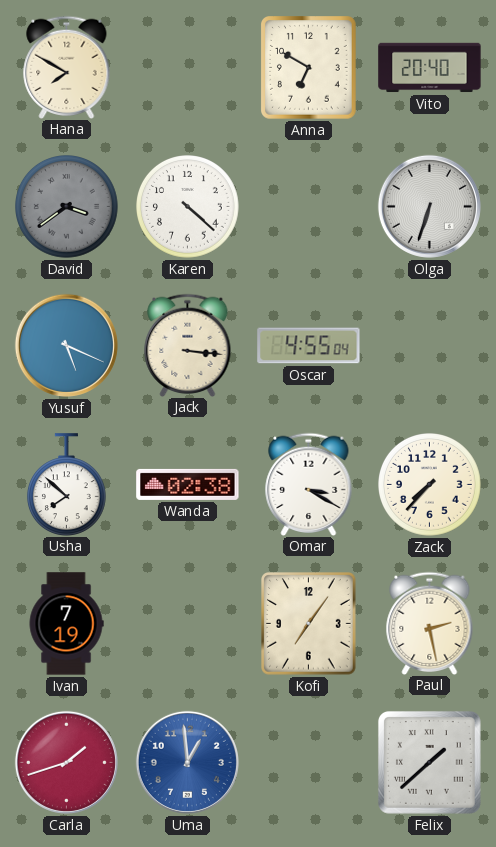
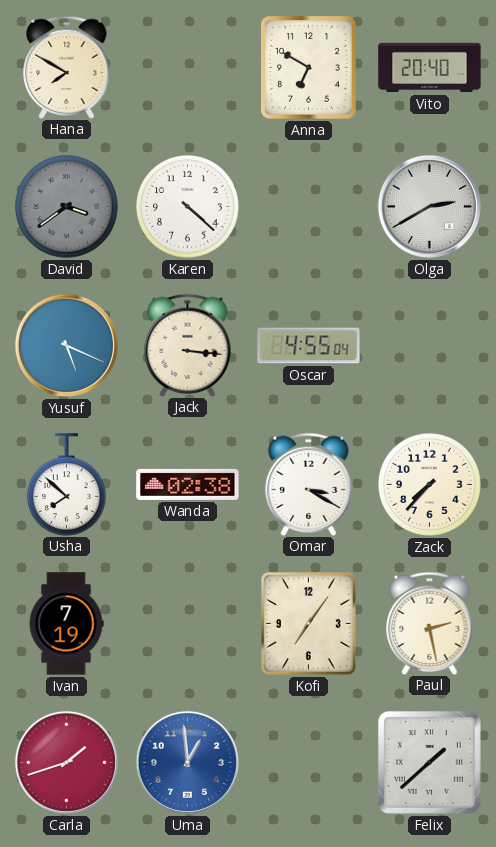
Olga: 6:33 -> 2:40
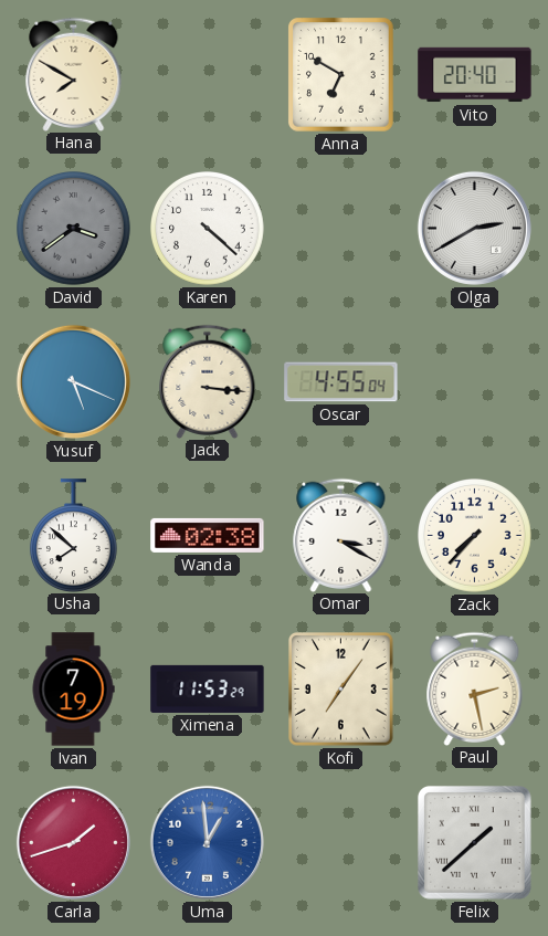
Ximena: none -> 11:53
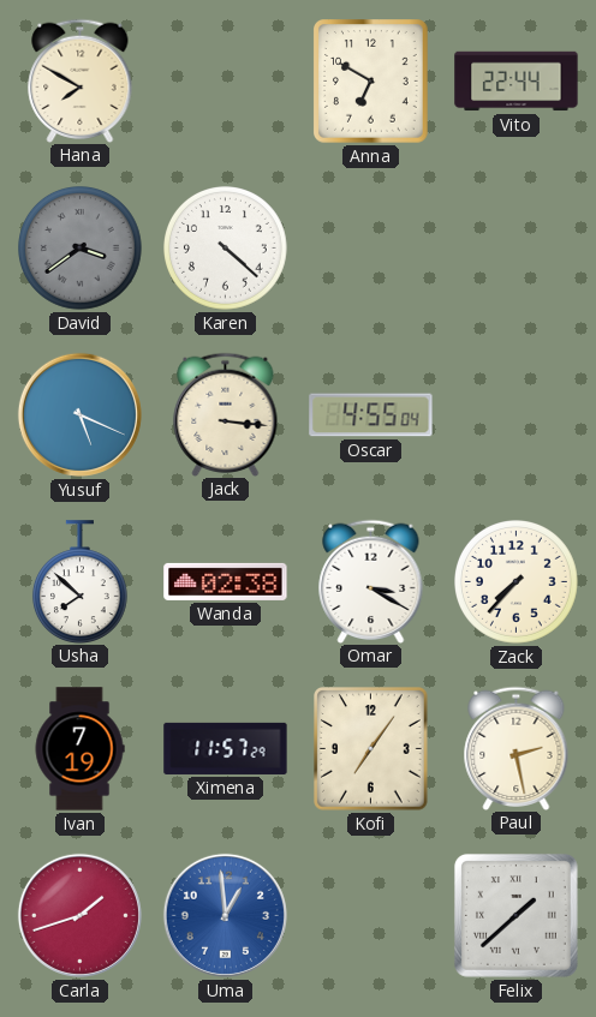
Vito: 20:40 -> 22:44
Olga: 2:40 -> none
Ximena: 11:53 -> 11:57
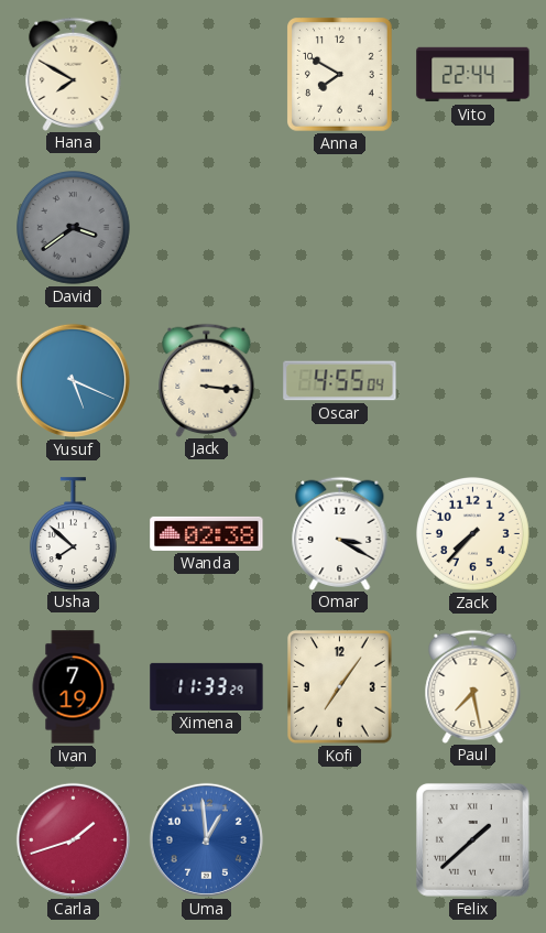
Anna: 6:50 -> 7:50
Karen: 4:22 -> none
Ximena: 11:57 -> 11:33
Paul: 2:28 -> 7:28
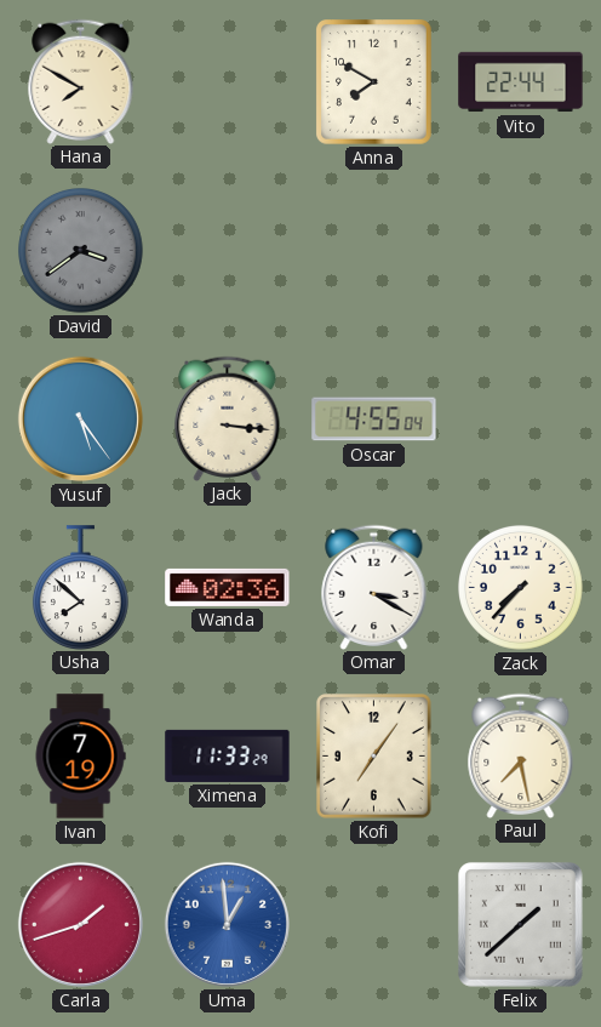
Yusuf: 5:19 -> 5:24
Wanda: 02:38 -> 02:36
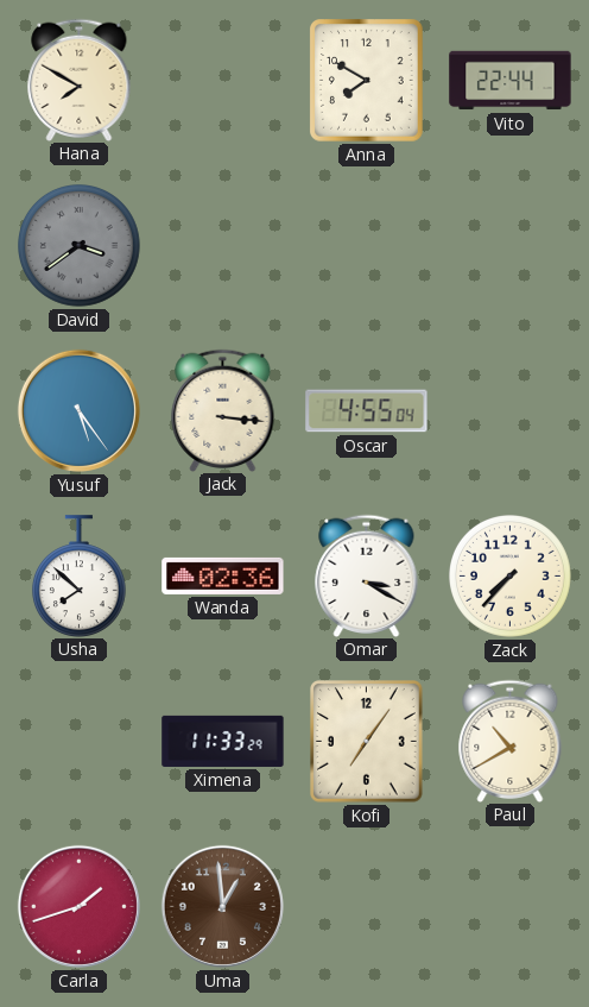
Ivan: 7:19 -> none
Paul: 7:28 -> 10:40
Uma dial: blue -> brown
Felix: 1:38 -> none
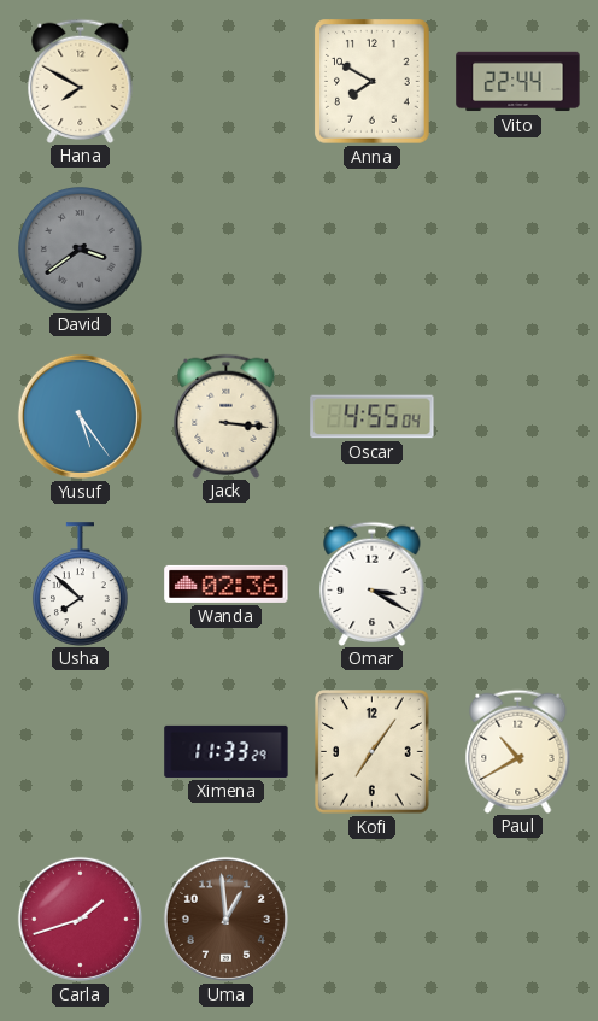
Zack: 7:37 -> none
